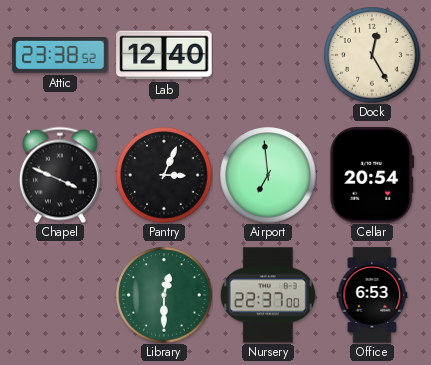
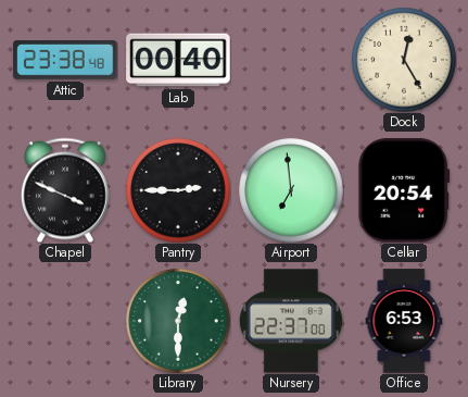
Attic: 23:38:52 -> 23:38:48
Lab: 12:40 -> 00:40
Pantry: 3:04 -> 2:45
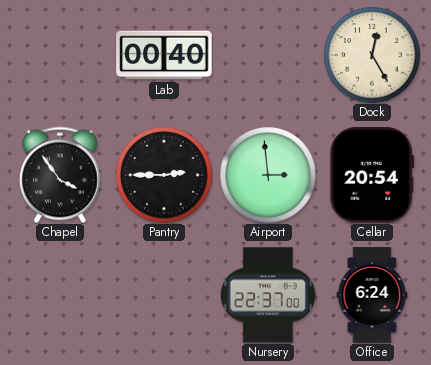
Attic: 23:38 -> none
Chapel: 3:49 -> 3:54
Airport: 6:59 -> 2:59
Library: 12:30 -> none
Office: 6:53 -> 6:24
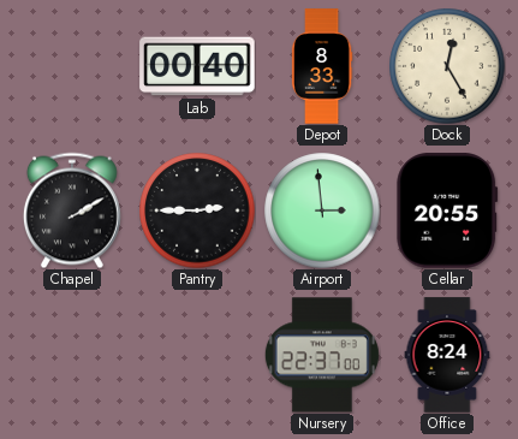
Depot: none -> 8:33
Chapel: 3:54 -> 2:10
Cellar: 20:54 -> 20:55
Office: 6:24 -> 8:24
